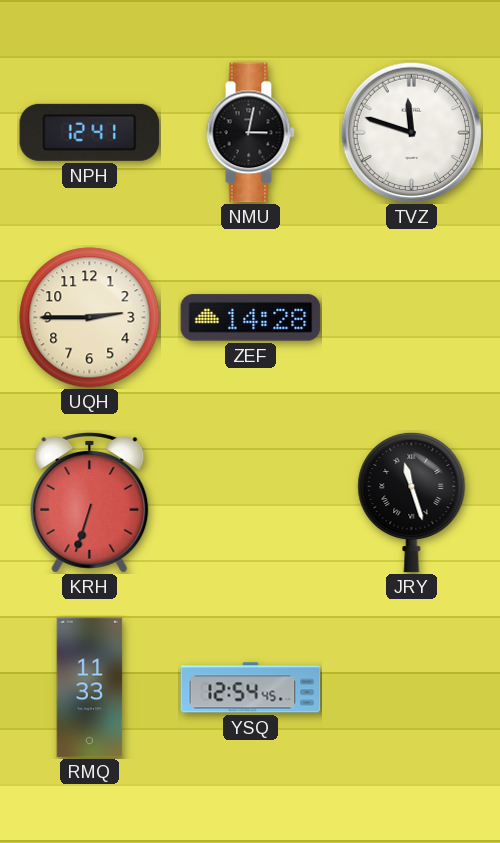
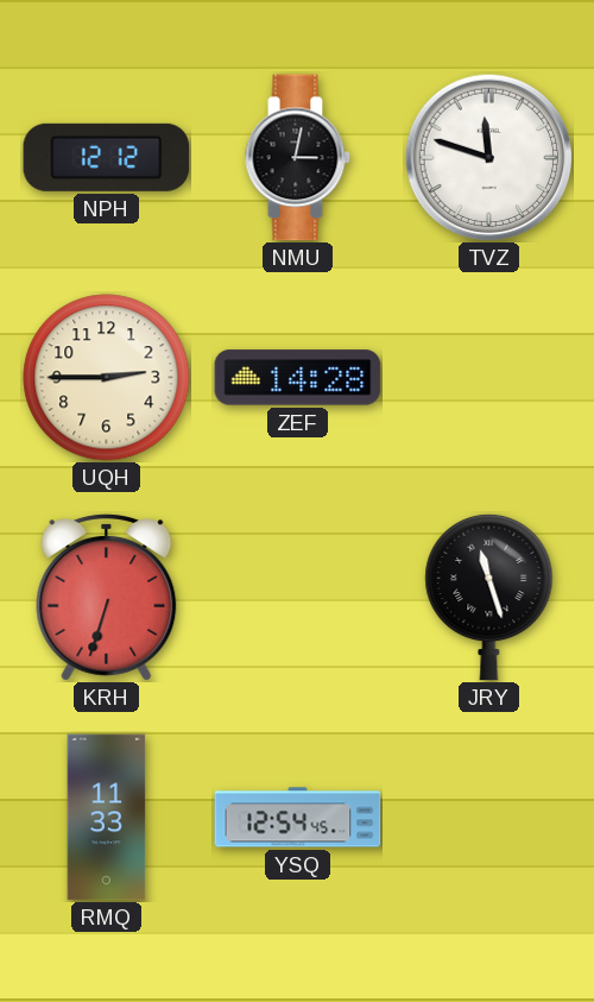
NPH: 12:41 -> 12:12
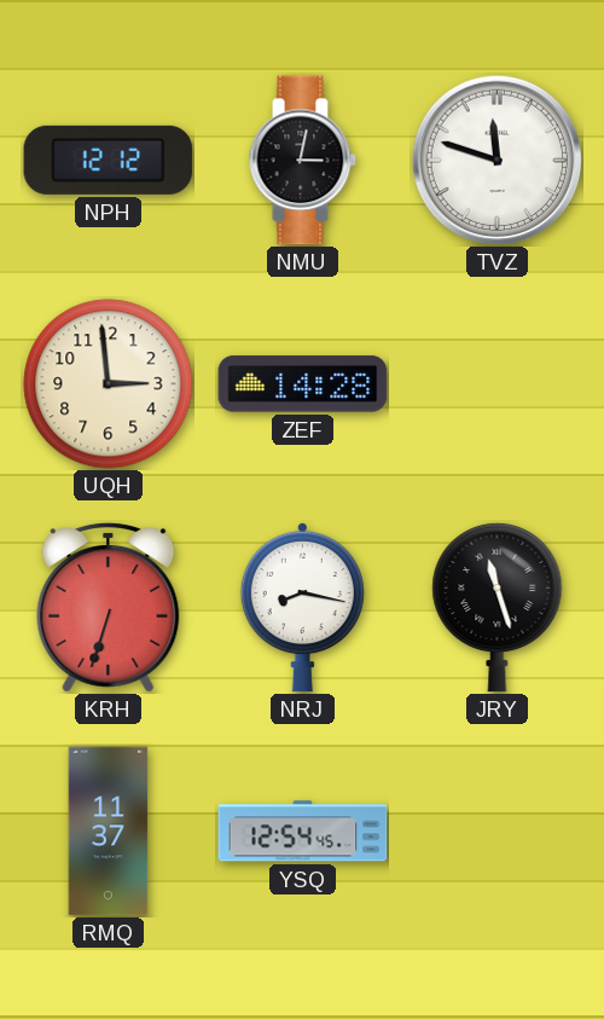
UQH: 2:45 -> 2:59
NRJ: none -> 8:17
RMQ: 11:33 -> 11:37
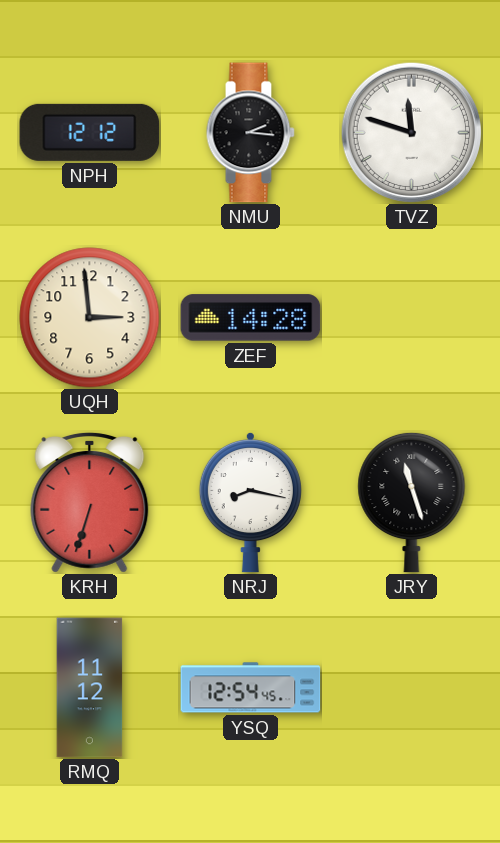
NMU: 3:02 -> 2:16
RMQ: 11:37 -> 11:12
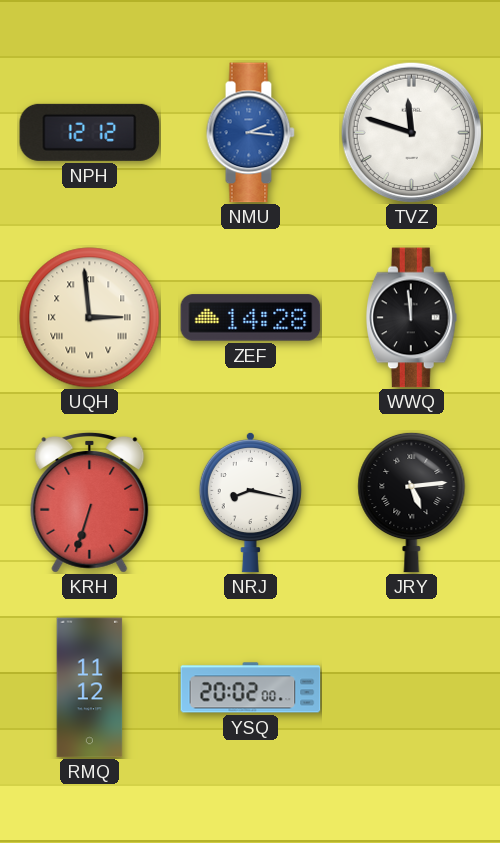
NMU dial: black -> blue
UQH numerals: Arabic -> Roman
WWQ: none -> 11:59
JRY: 11:27 -> 5:14
YSQ: 12:54 -> 20:02
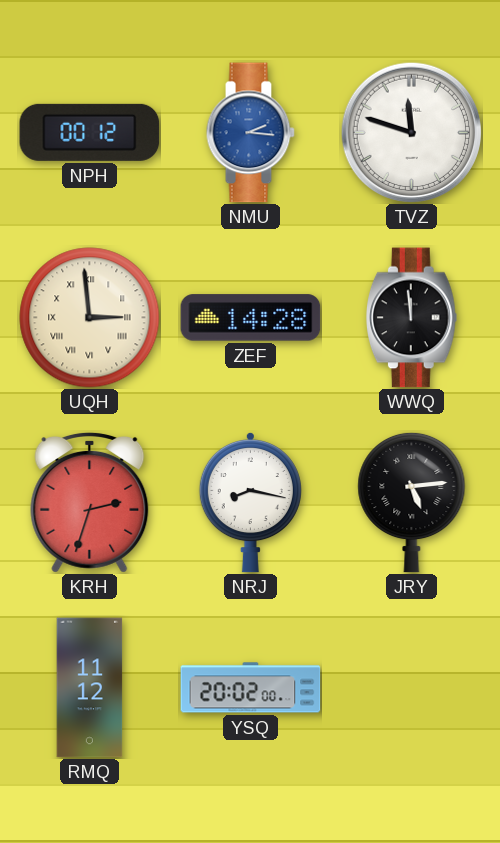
NPH: 12:12 -> 00:12
KRH: 6:33 -> 2:33
